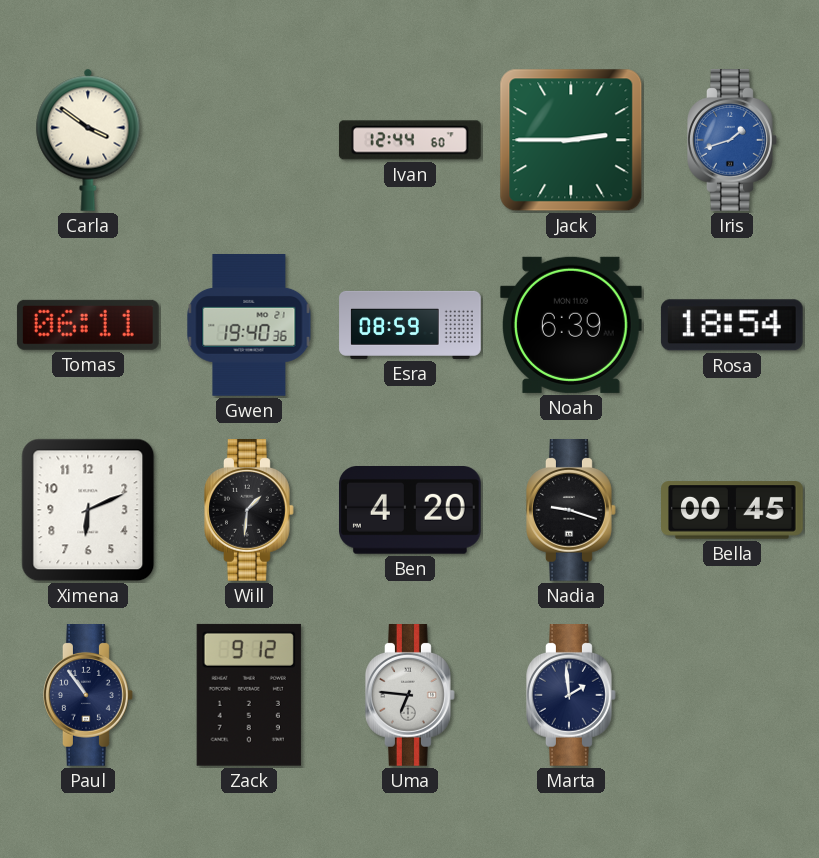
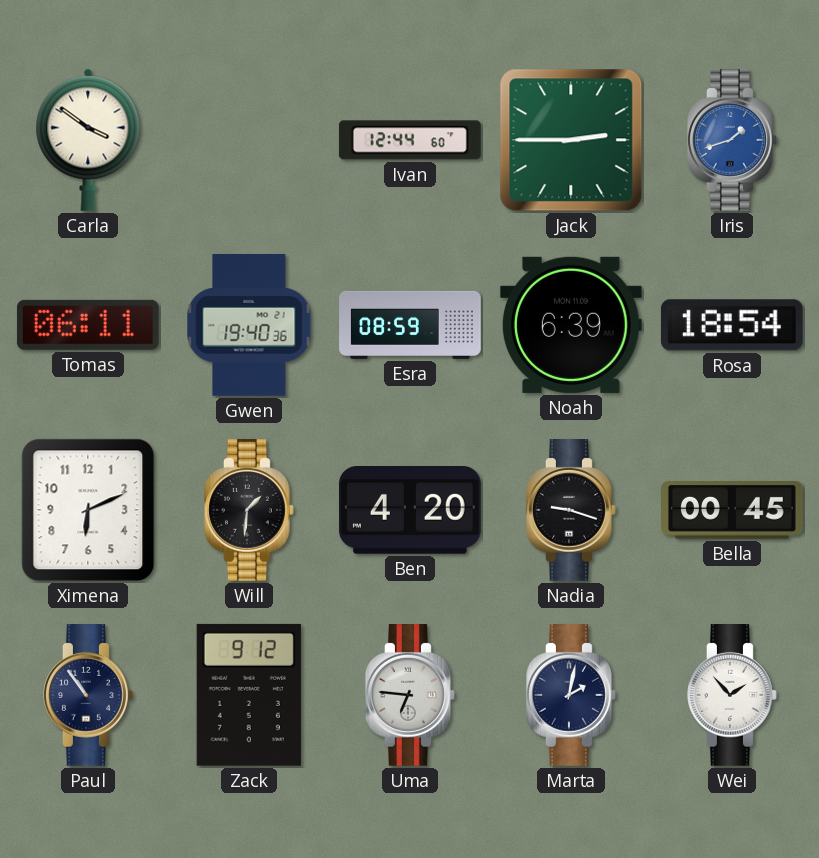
Marta: 1:59 -> 2:02
Wei: none -> 1:53
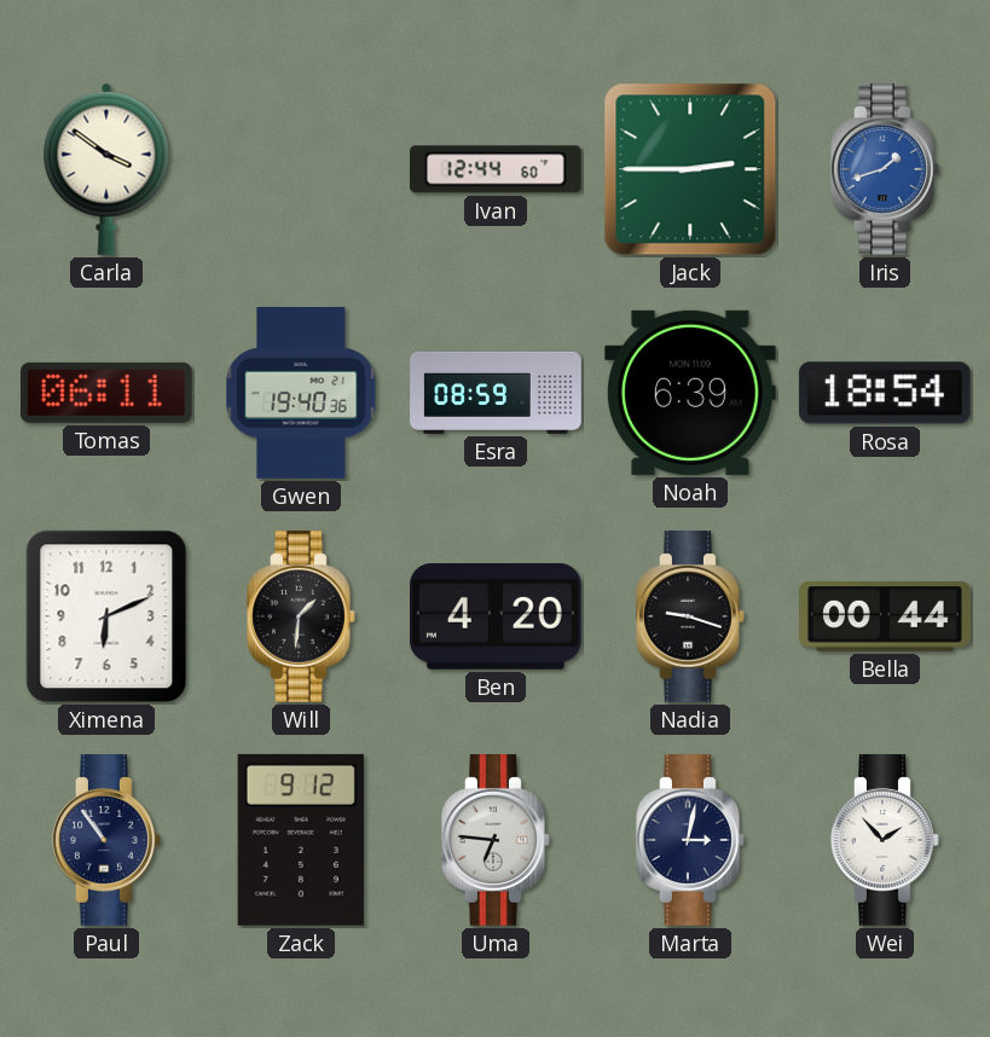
Bella: 00:45 -> 00:44
Marta: 2:02 -> 3:02
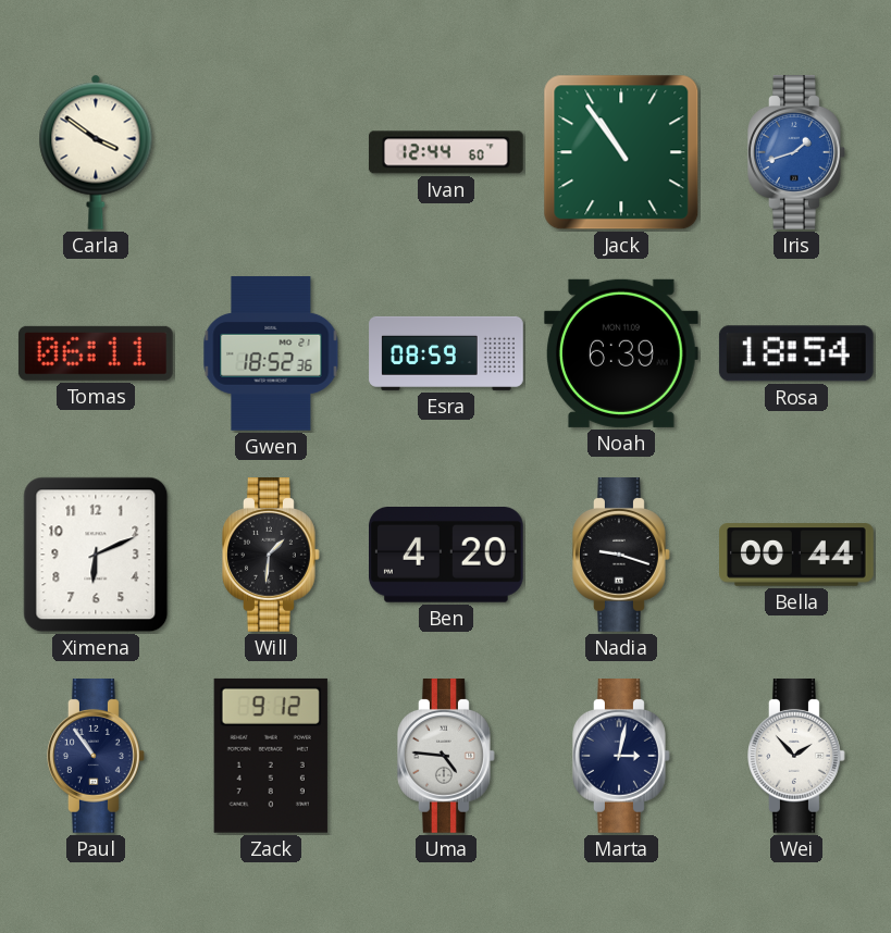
Jack: 2:45 -> 10:54
Gwen: 19:40 -> 18:52
Uma: 6:46 -> 4:46
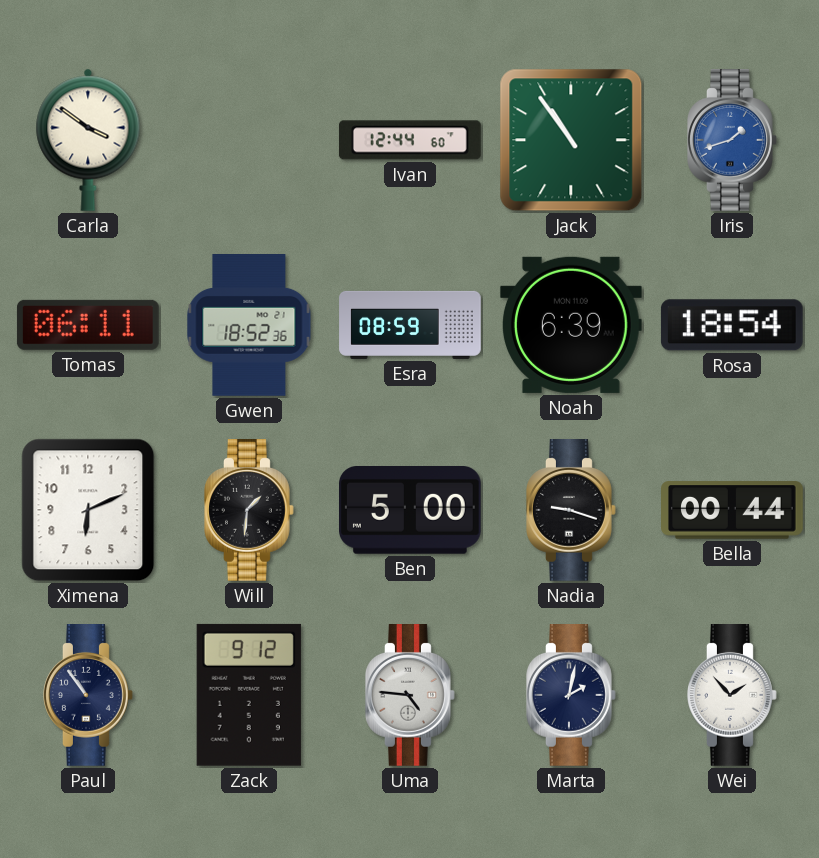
Ben: 4:20 -> 5:00
Marta: 3:02 -> 2:02
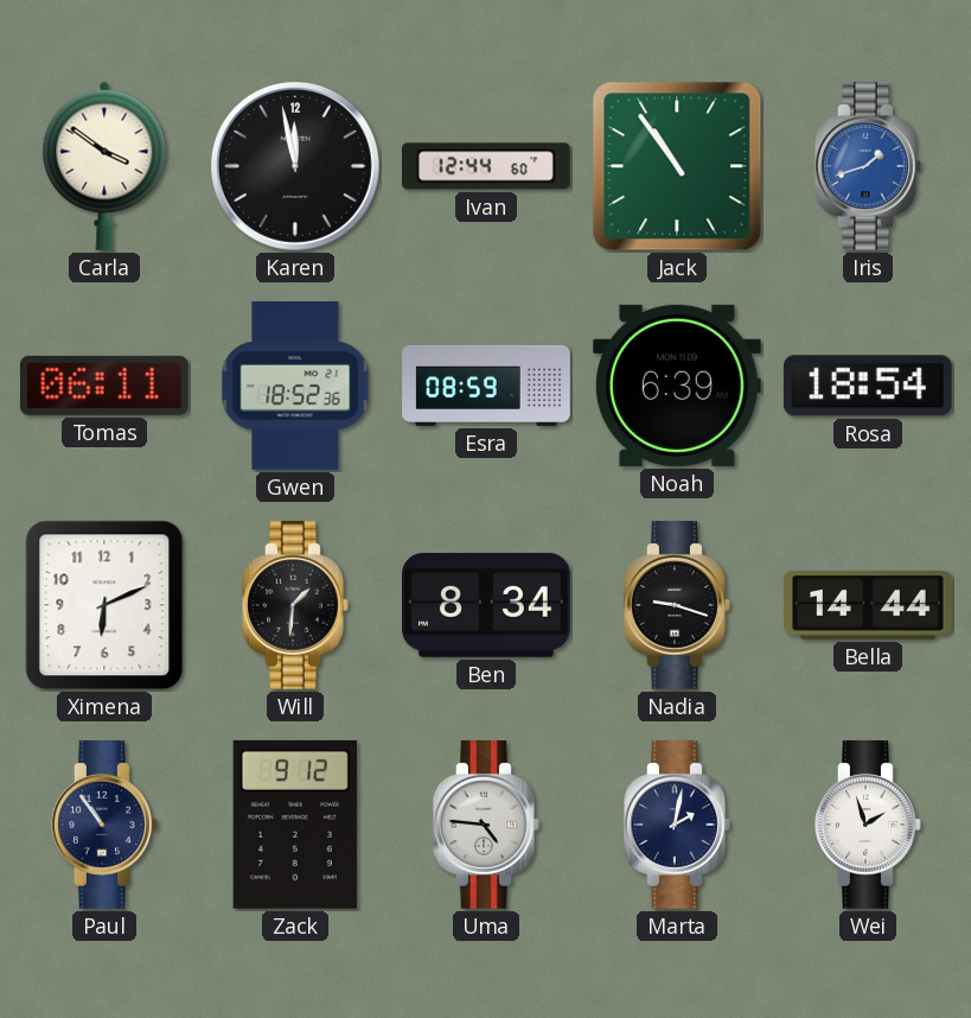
Karen: none -> 11:58
Ben: 5:00 -> 8:34
Bella: 00:44 -> 14:44
Wei: 1:53 -> 1:57
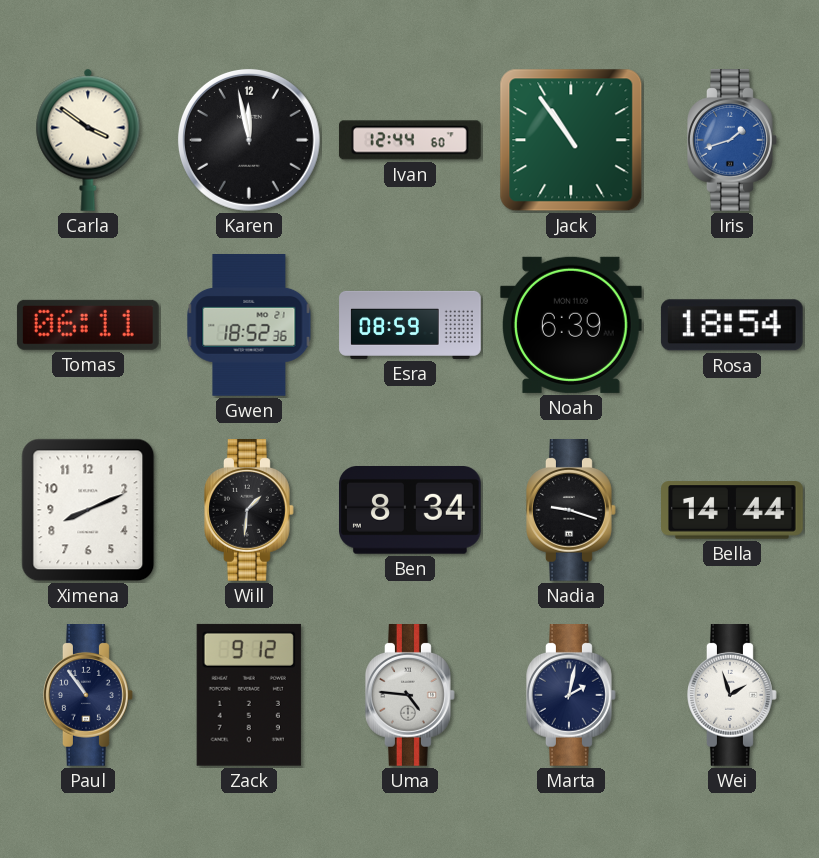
Ximena: 6:11 -> 8:11
